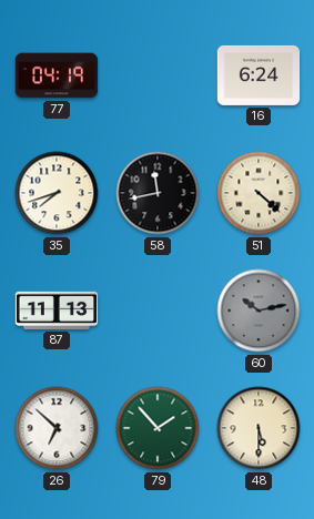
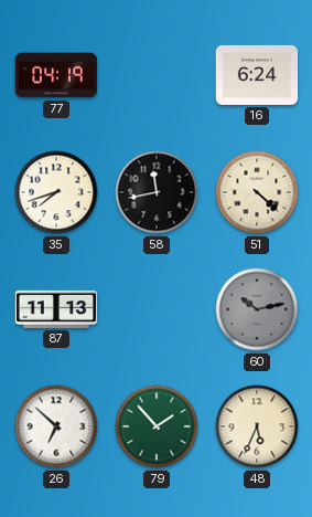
48: 5:30 -> 5:34
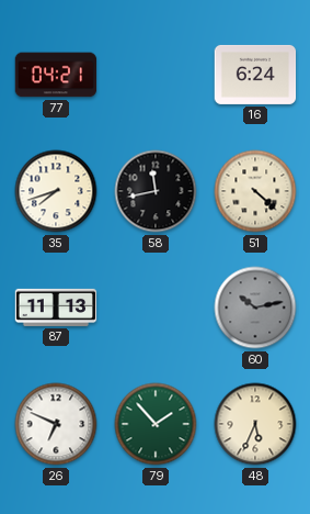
77: 04:19 -> 04:21
26: 6:52 -> 6:49
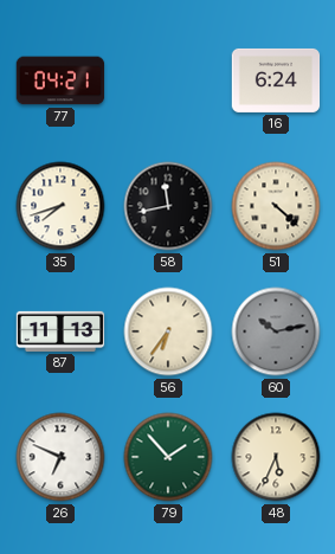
56: none -> 6:36
